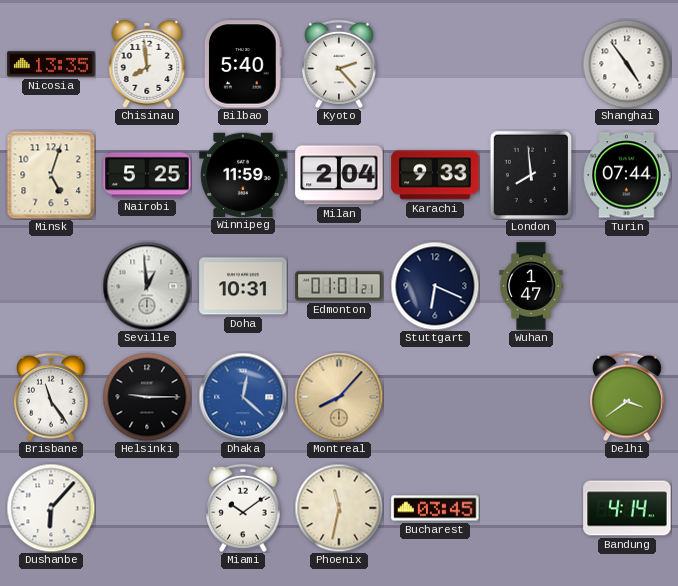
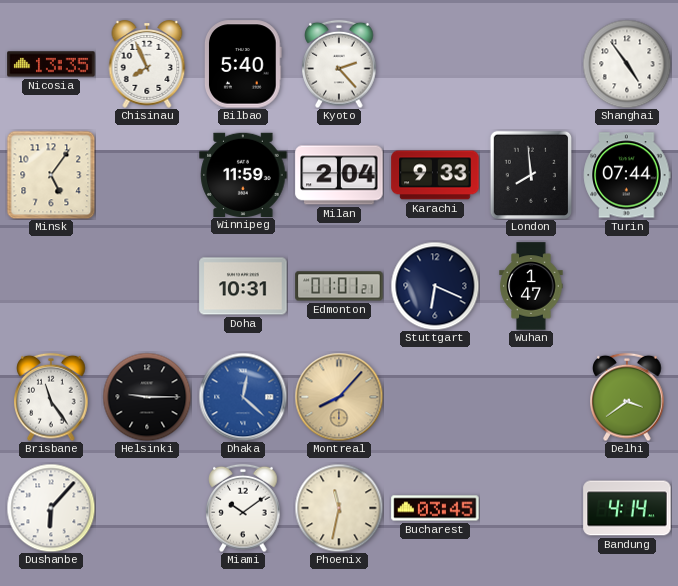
Chisinau: 7:59 -> 7:56
Minsk: 5:03 -> 5:06
Nairobi: 5:25 -> none
Seville: 12:59 -> none
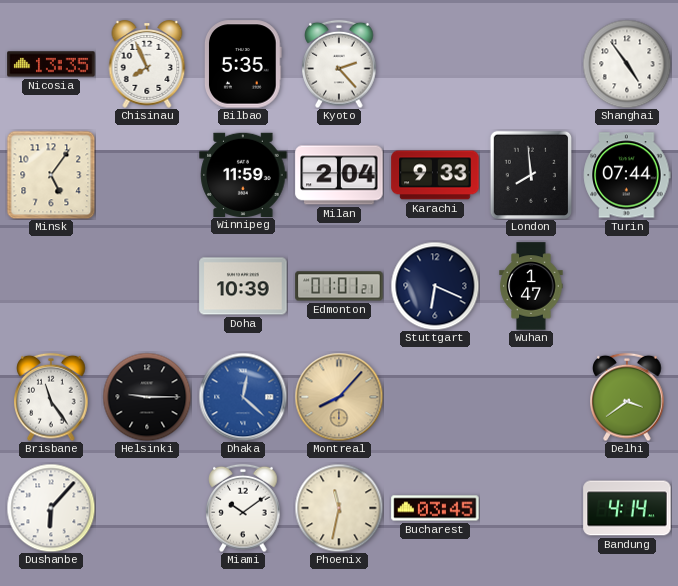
Bilbao: 5:40 -> 5:35
Doha: 10:31 -> 10:39
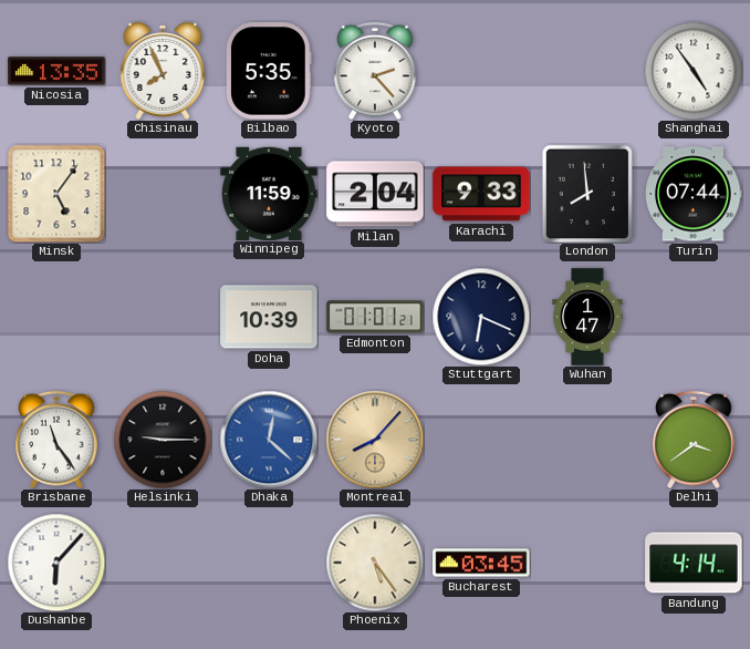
Miami: 10:09 -> none
Phoenix: 11:32 -> 5:24
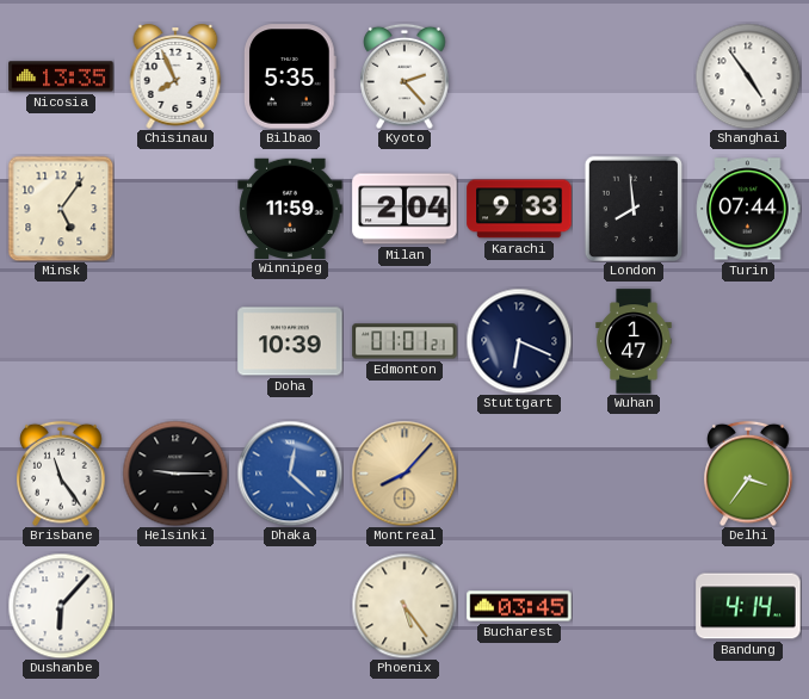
Delhi: 3:39 -> 3:36
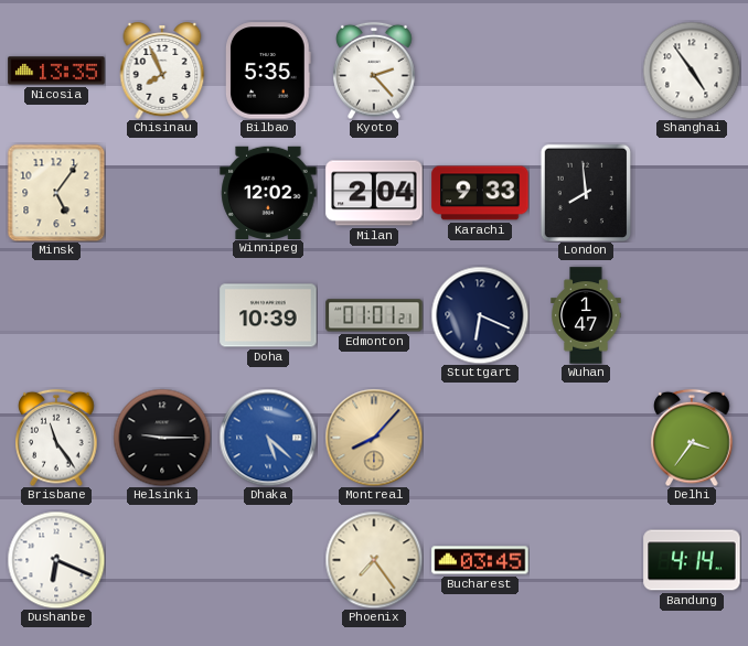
Winnipeg: 11:59 -> 12:02
Turin: 07:44 -> none
Dhaka: 12:22 -> 5:22
Dushanbe: 6:07 -> 6:19
Phoenix: 5:24 -> 7:24
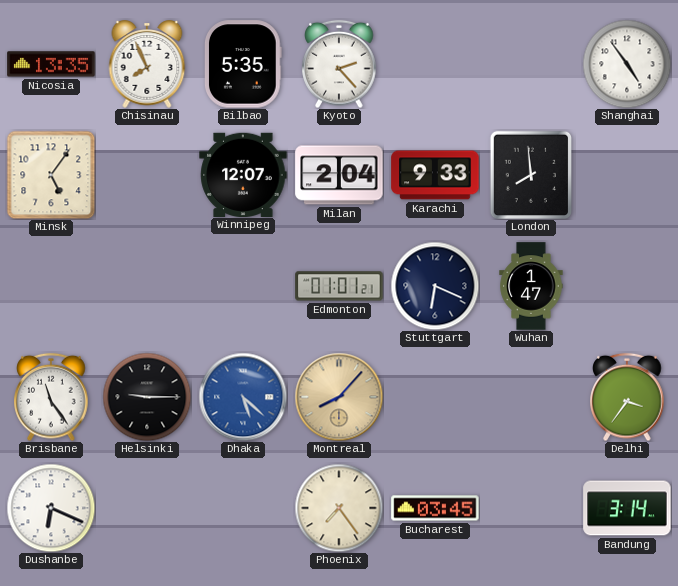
Winnipeg: 12:02 -> 12:07
Doha: 10:39 -> none
Bandung: 4:14 -> 3:14
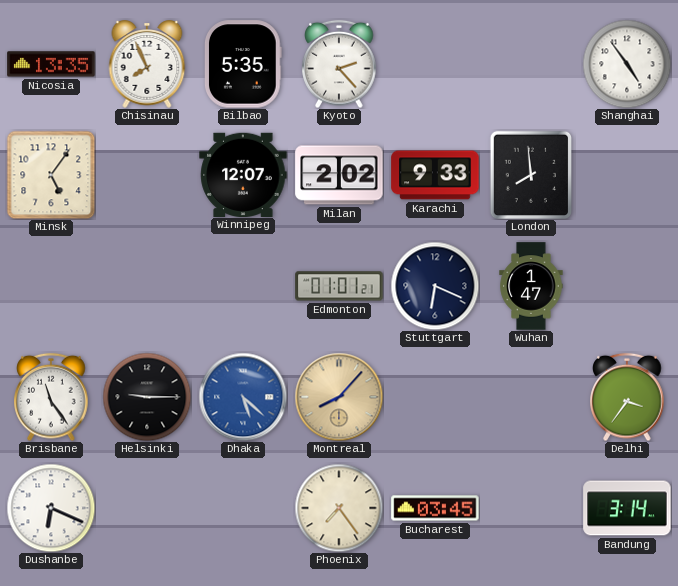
Milan: 2:04 -> 2:02
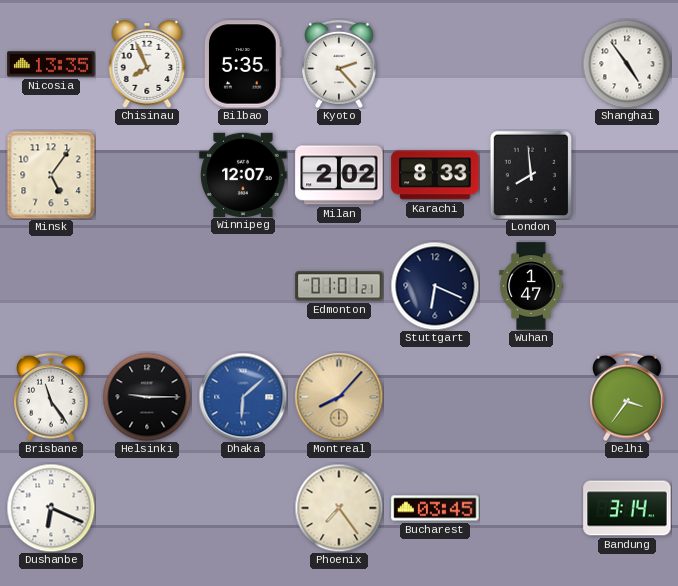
Karachi: 9:33 -> 8:33
Dhaka: 5:22 -> 6:08
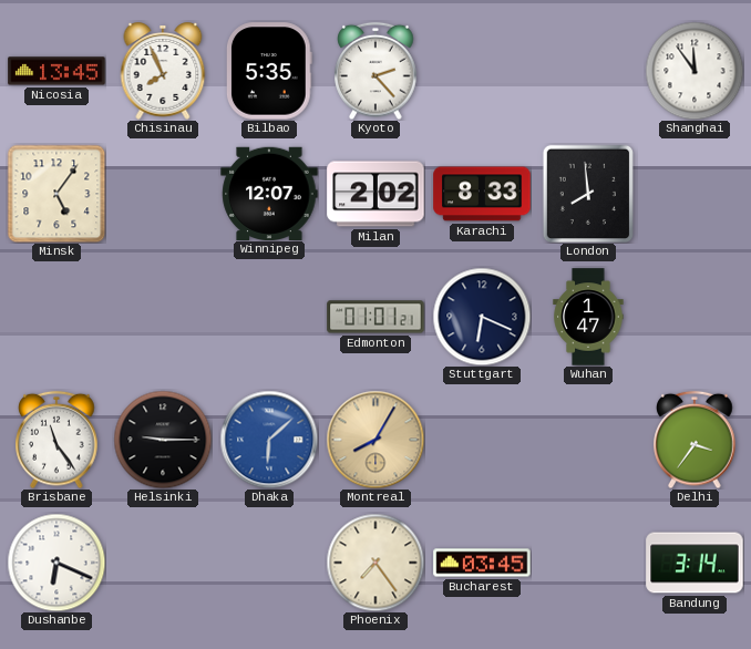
Nicosia: 13:35 -> 13:45
Shanghai: 4:54 -> 11:54
Montreal: 8:07 -> 8:05
